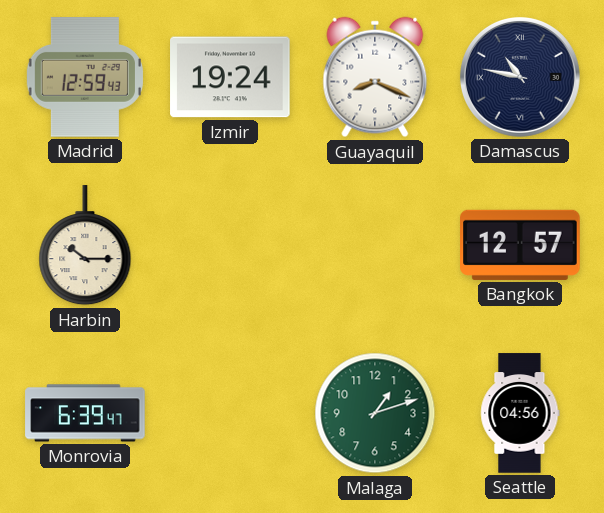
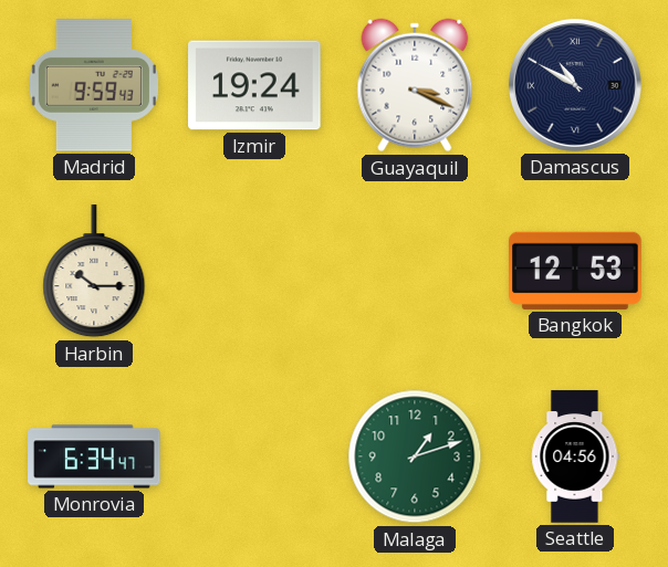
Madrid: 12:59 -> 9:59
Guayaquil: 8:19 -> 3:19
Damascus: 10:47 -> 10:50
Bangkok: 12:57 -> 12:53
Monrovia: 6:39 -> 6:34
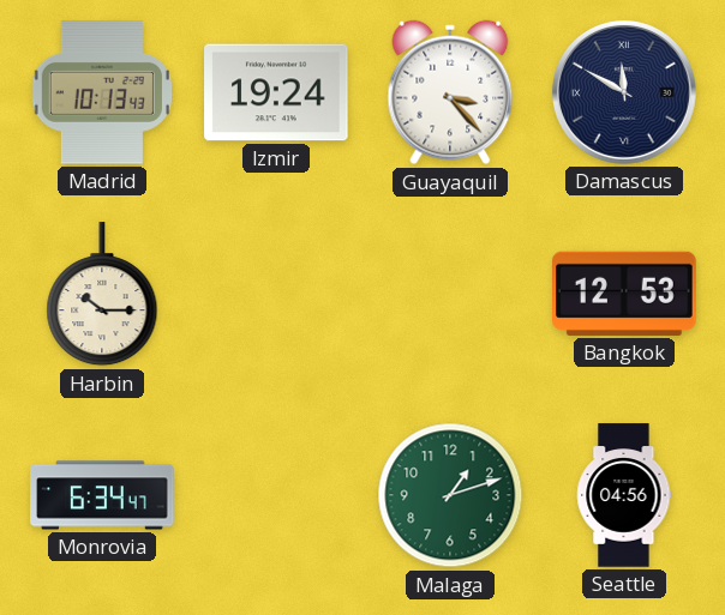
Madrid: 9:59 -> 10:13
Guayaquil: 3:19 -> 3:23
Damascus: 10:50 -> 11:50
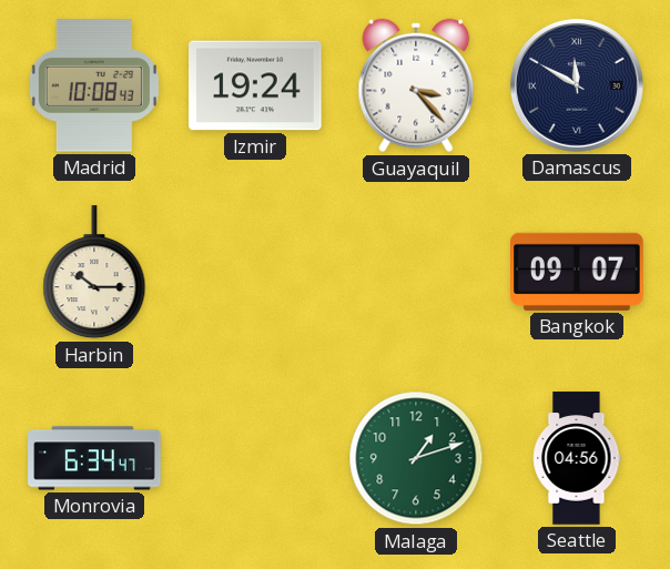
Madrid: 10:13 -> 10:08
Bangkok: 12:53 -> 09:07
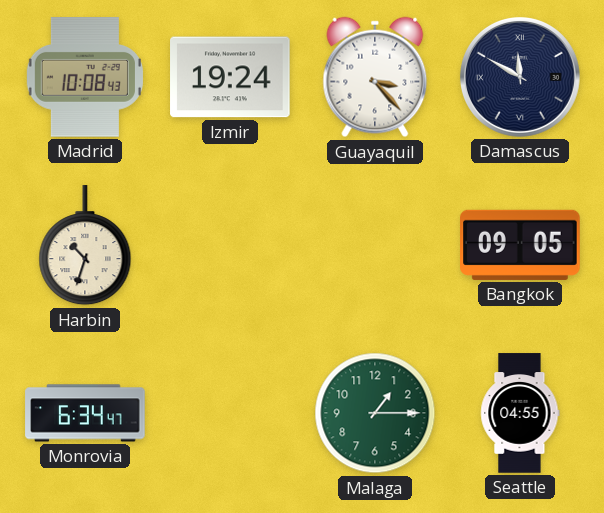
Harbin: 10:15 -> 10:33
Bangkok: 09:07 -> 09:05
Malaga: 1:12 -> 1:15
Seattle: 04:56 -> 04:55
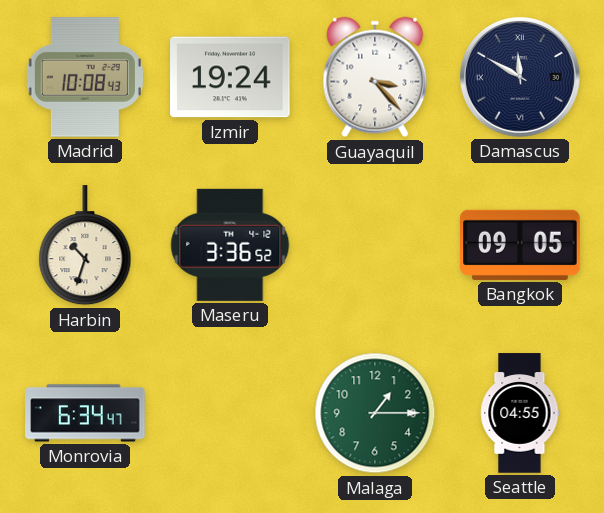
Maseru: none -> 3:36
